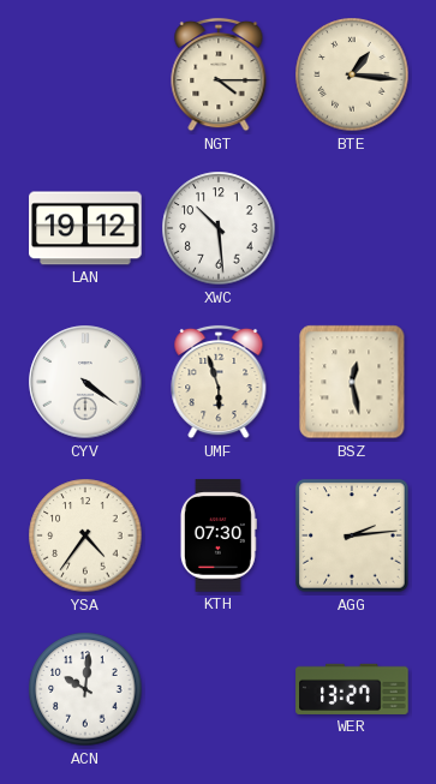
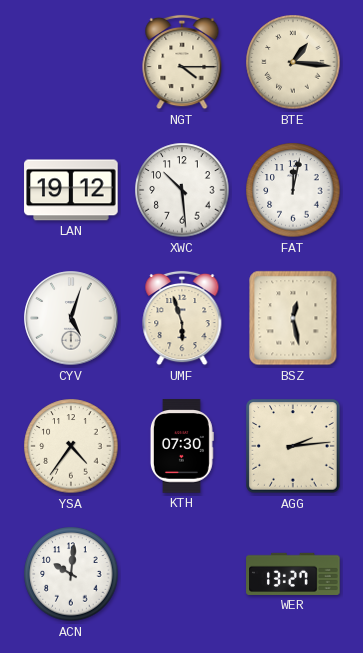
FAT: none -> 12:02
CYV: 4:21 -> 5:03
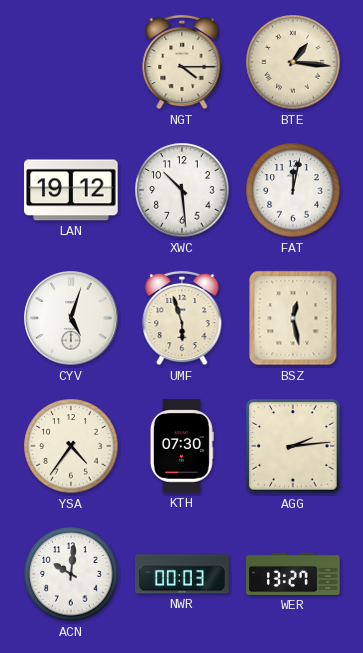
NWR: none -> 00:03
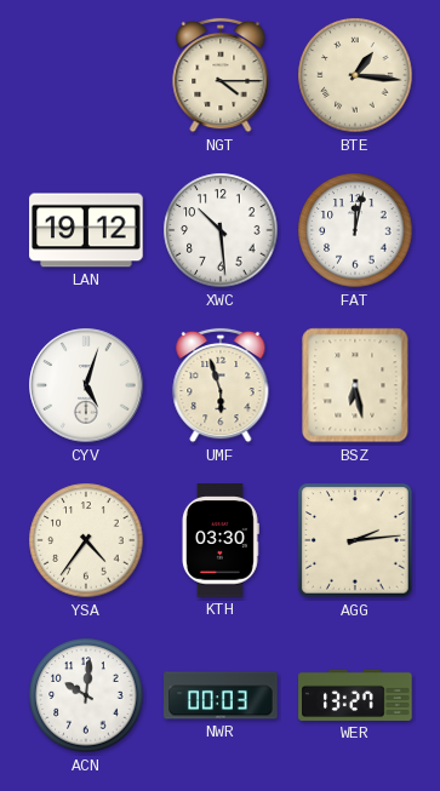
BSZ: 12:28 -> 6:28
KTH: 07:30 -> 03:30
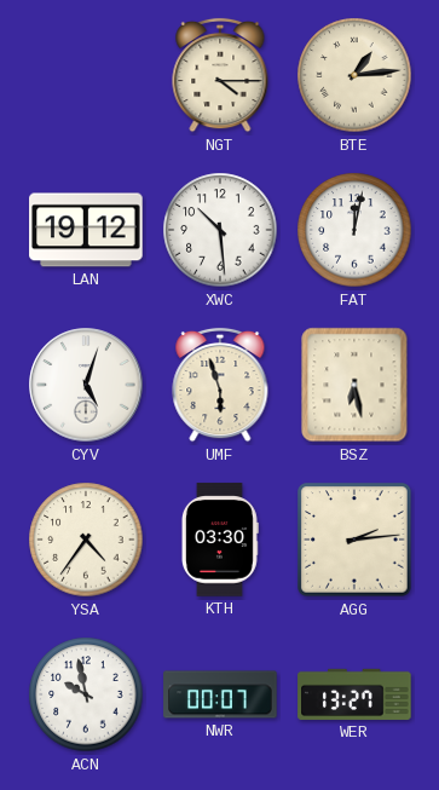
BTE: 1:16 -> 1:14
ACN: 10:01 -> 9:58
NWR: 00:03 -> 00:07
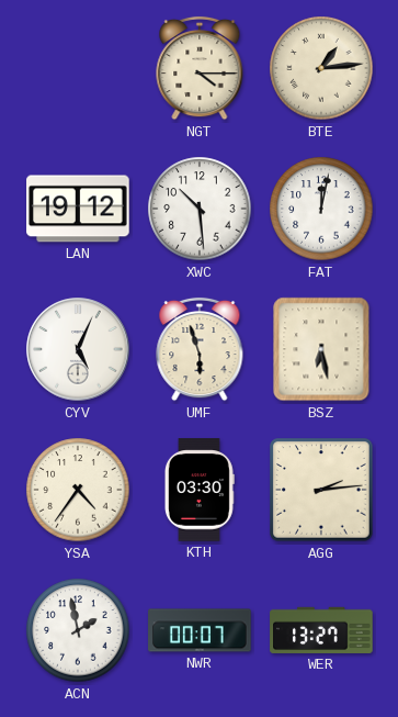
CYV: 5:03 -> 5:04
ACN: 9:58 -> 1:58
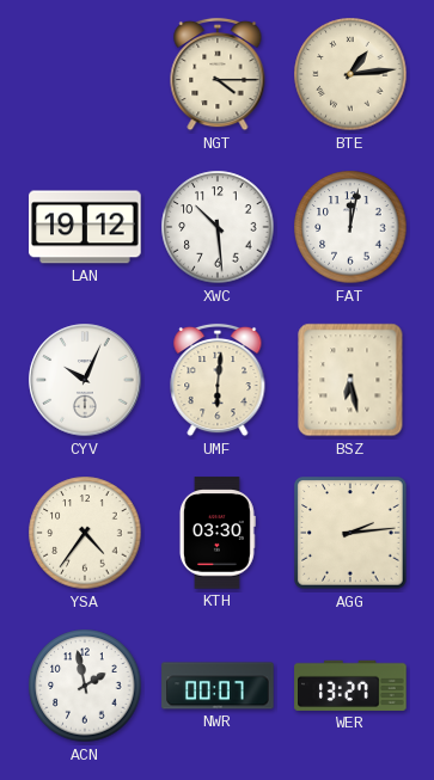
CYV: 5:04 -> 10:04
UMF: 5:57 -> 6:01
